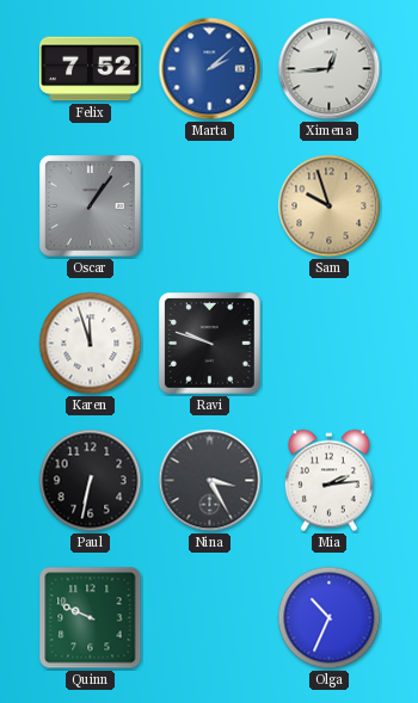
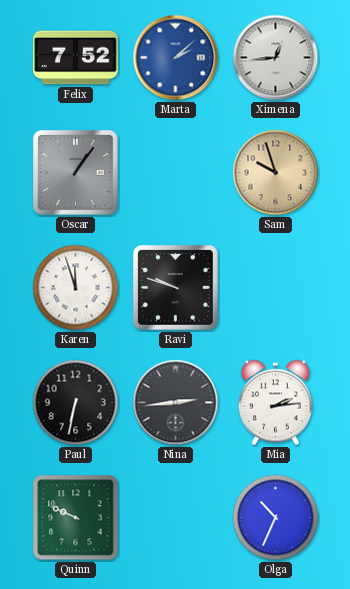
Nina: 3:25 -> 2:44
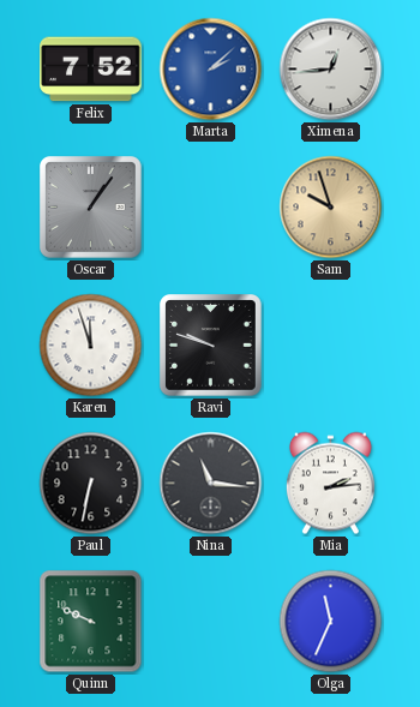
Nina: 2:44 -> 11:16
Olga: 10:34 -> 11:34
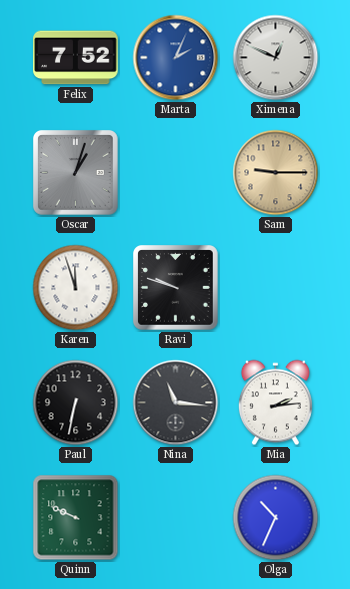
Marta: 2:08 -> 2:04
Ximena: 12:44 -> 12:49
Oscar: 1:06 -> 1:03
Sam: 9:57 -> 9:15
Olga: 11:34 -> 10:34
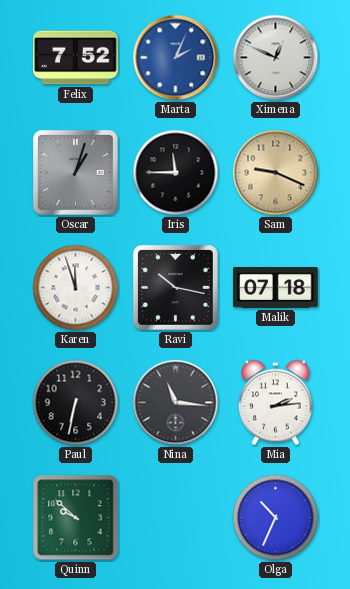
Iris: none -> 11:45
Sam: 9:15 -> 9:19
Ravi: 9:48 -> 10:17
Malik: none -> 07:18
Quinn: 9:49 -> 9:52
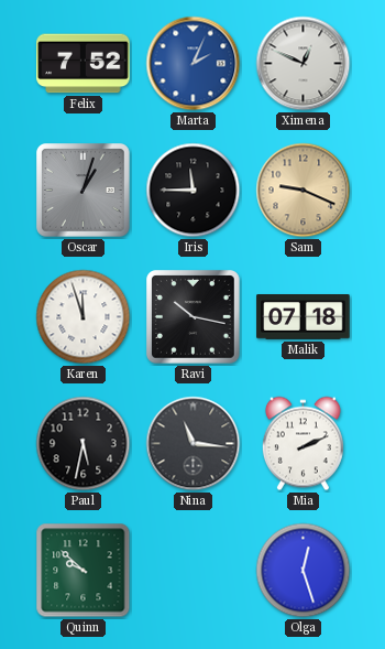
Paul: 6:32 -> 5:32
Mia: 2:14 -> 2:11
Olga: 10:34 -> 12:27
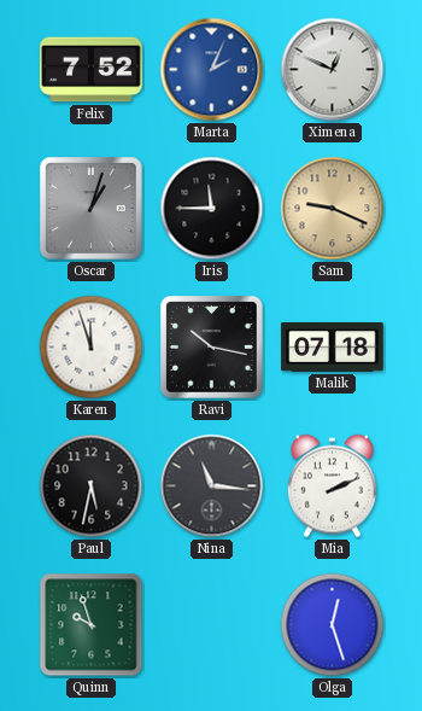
Quinn: 9:52 -> 9:57
